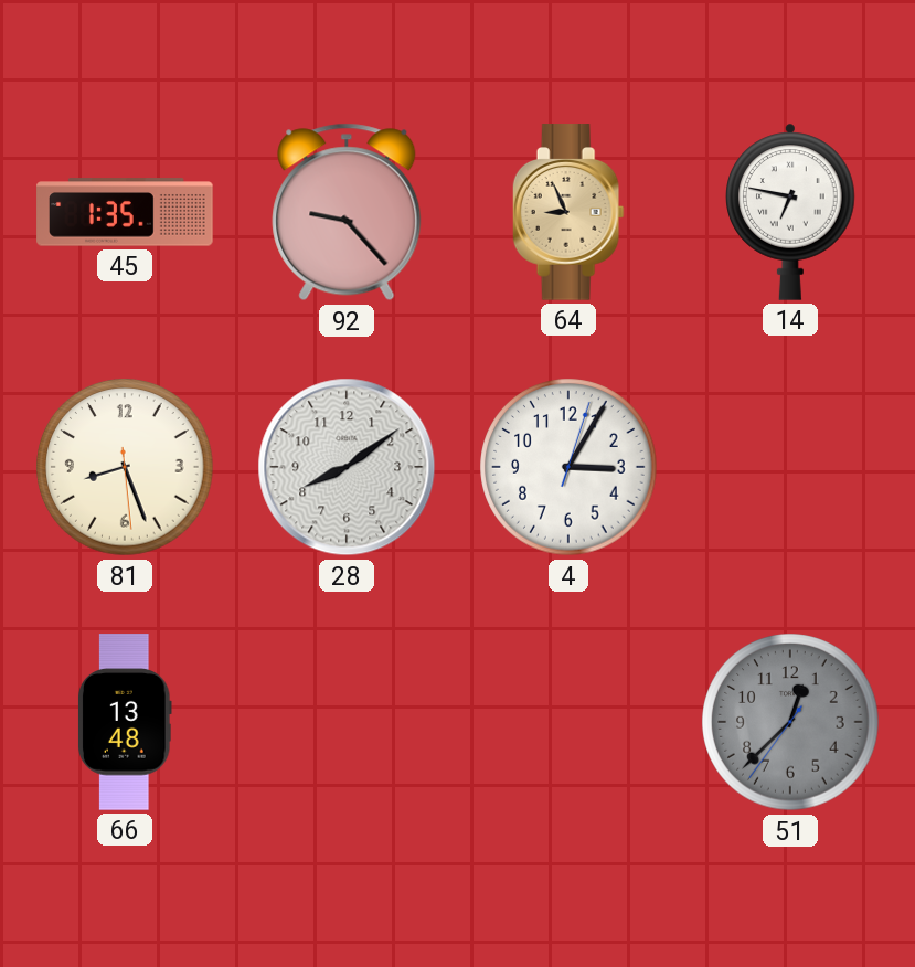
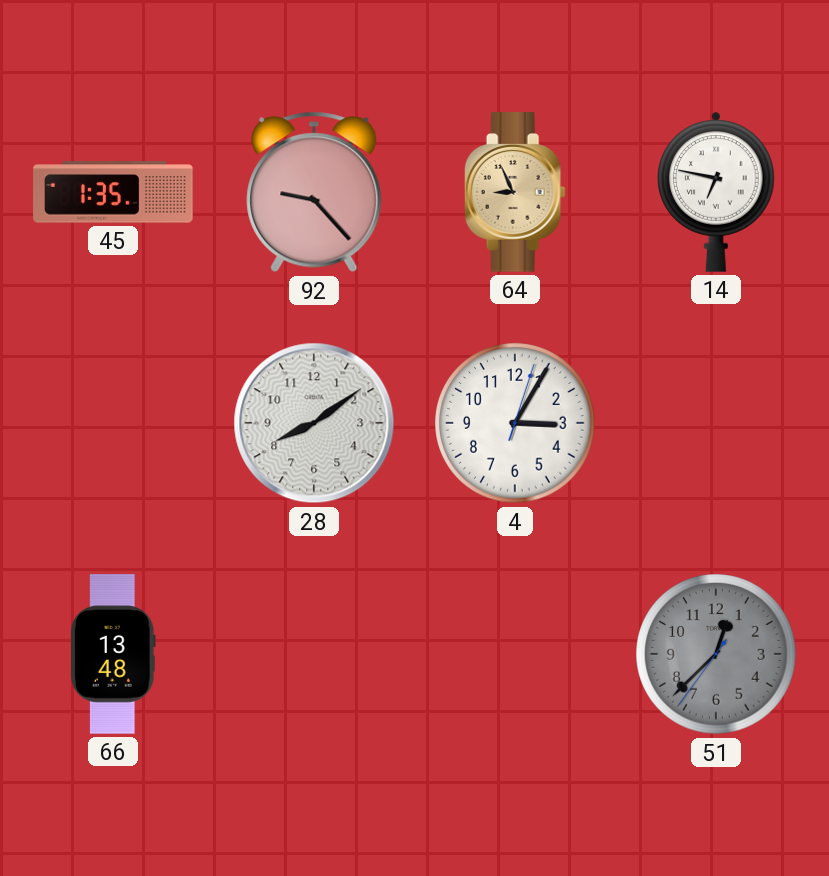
81: 8:26 -> none
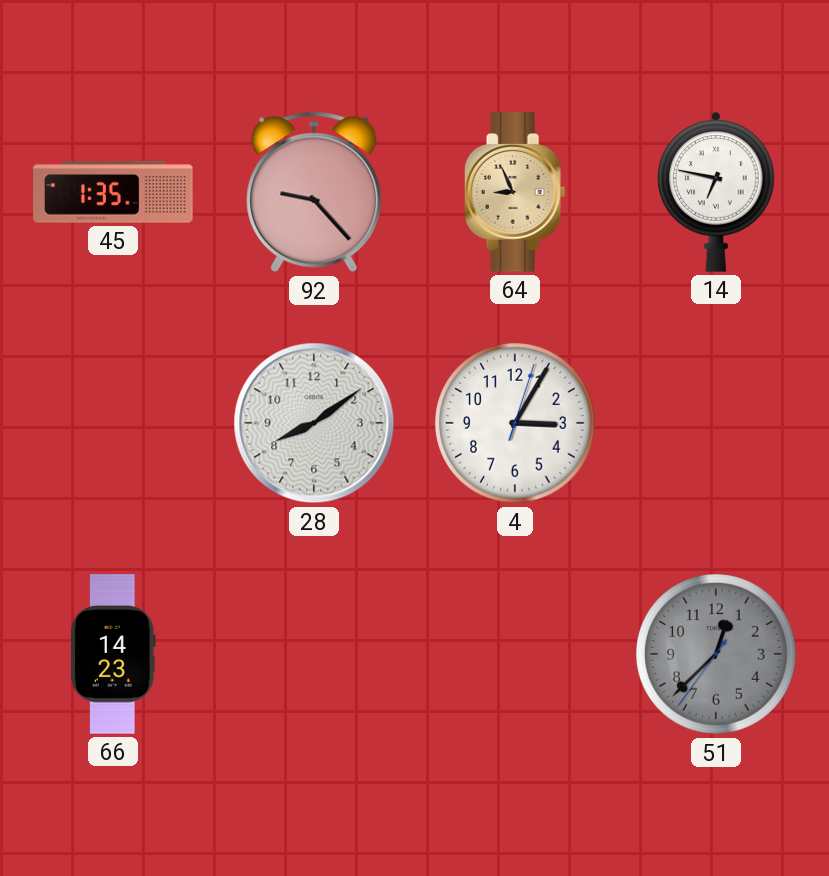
66: 13:48 -> 14:23
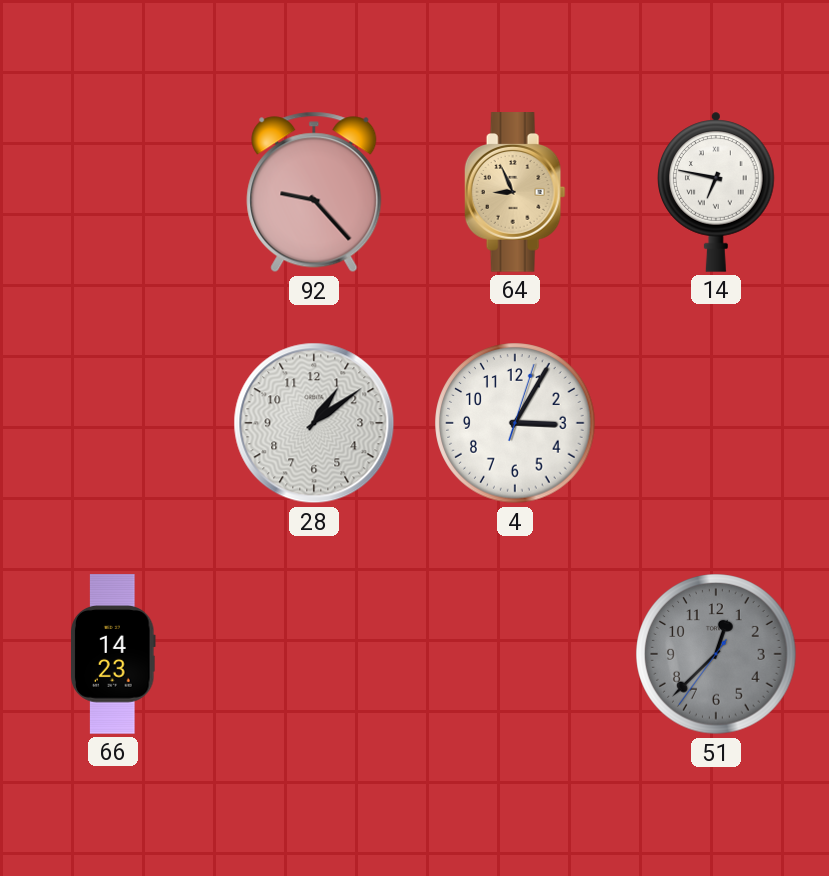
45: 1:35 -> none
28: 8:09 -> 1:09
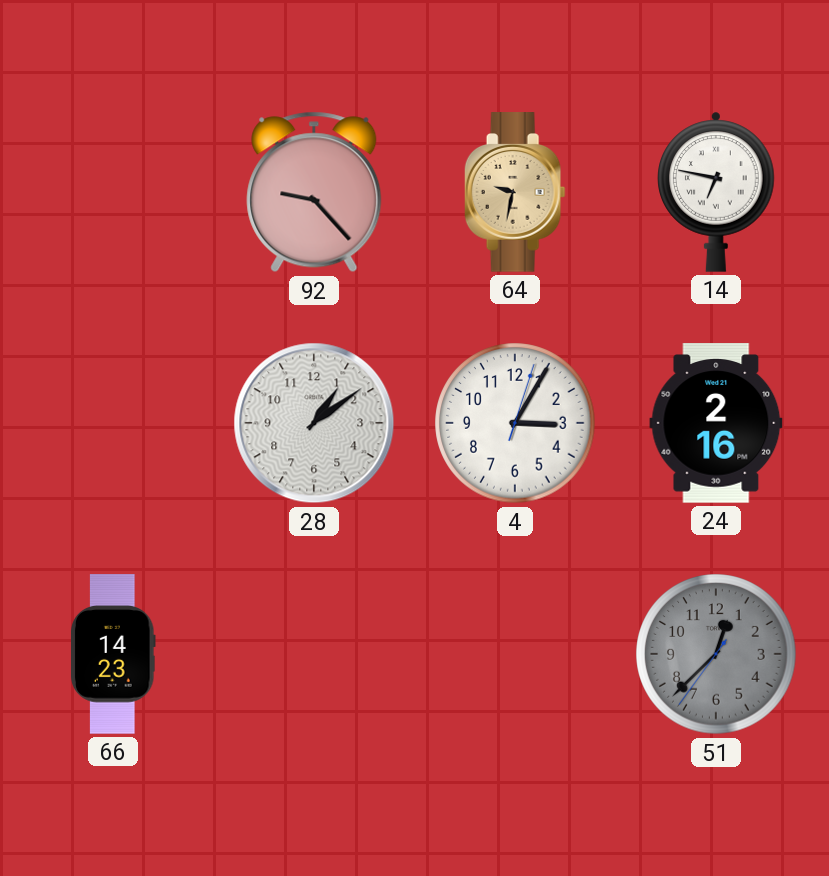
64: 8:56 -> 9:32
24: none -> 2:16
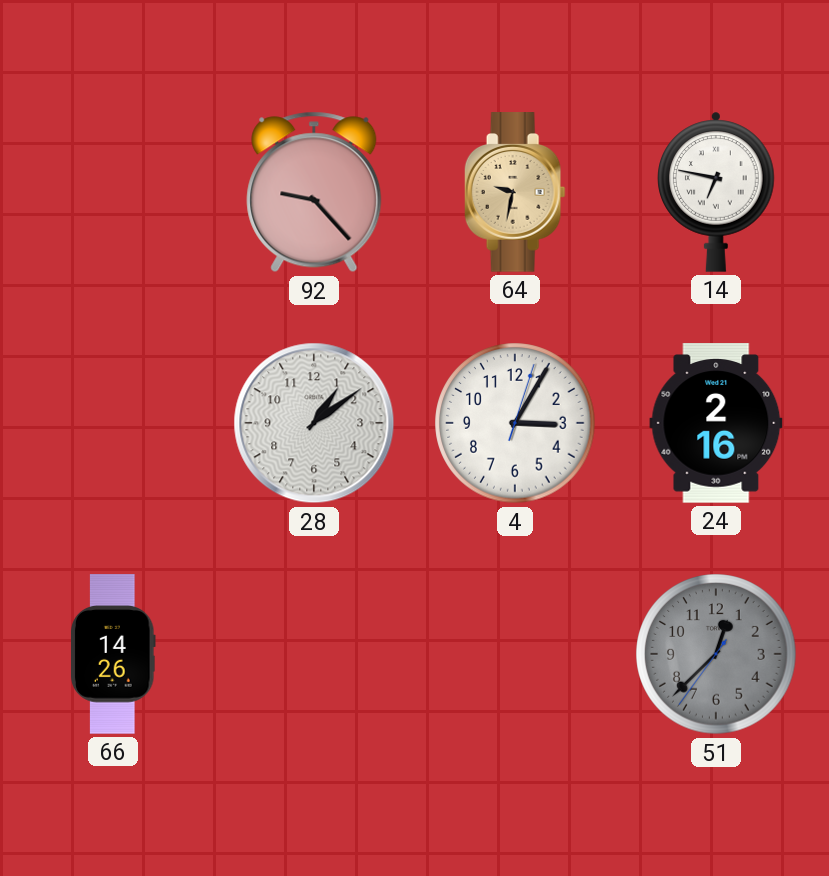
66: 14:23 -> 14:26
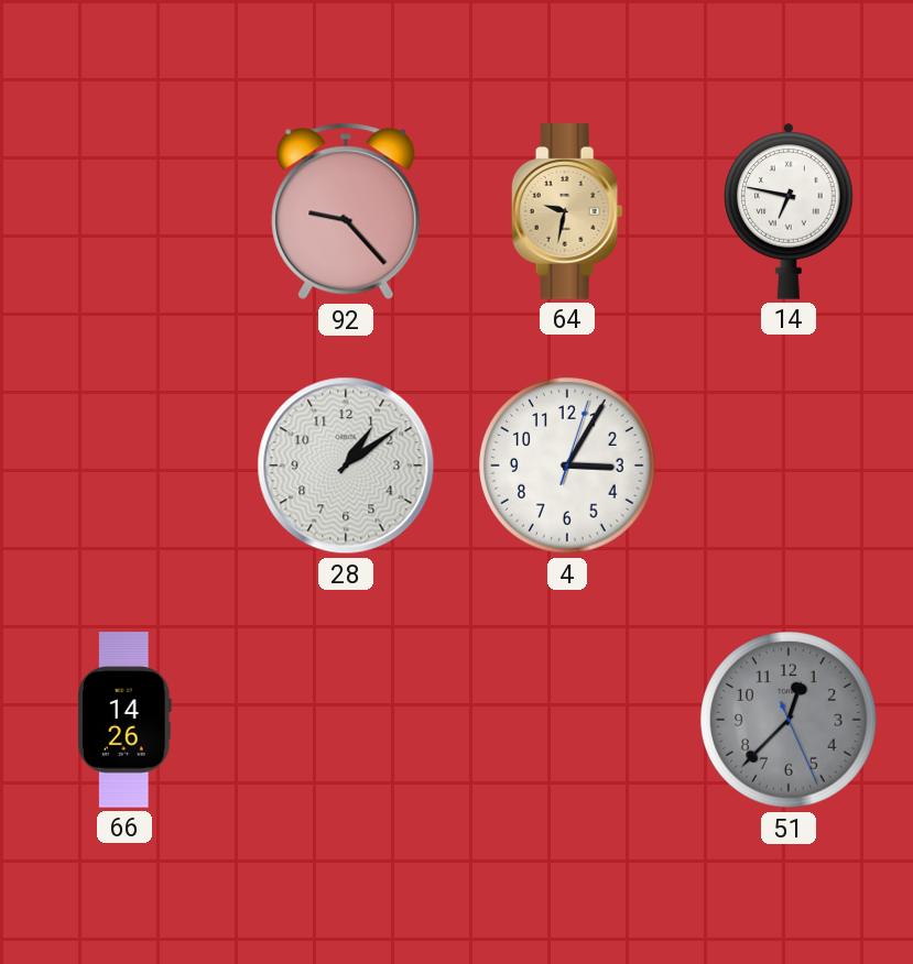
24: 2:16 -> none
51: 12:37:36 -> 12:37:26
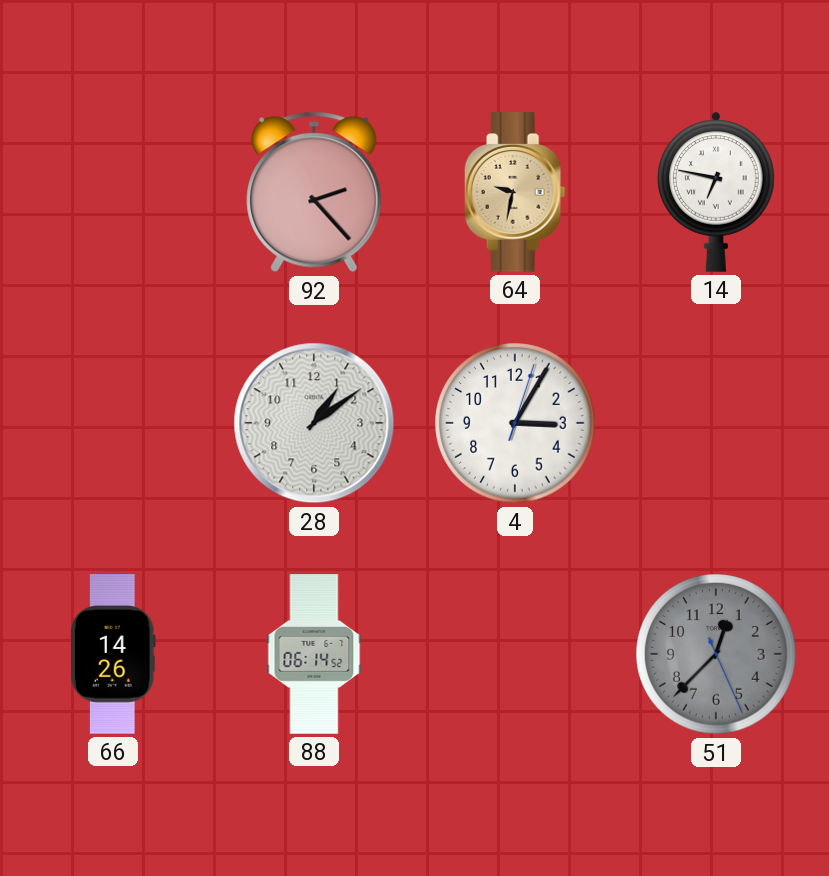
92: 9:23 -> 2:23
88: none -> 06:14
